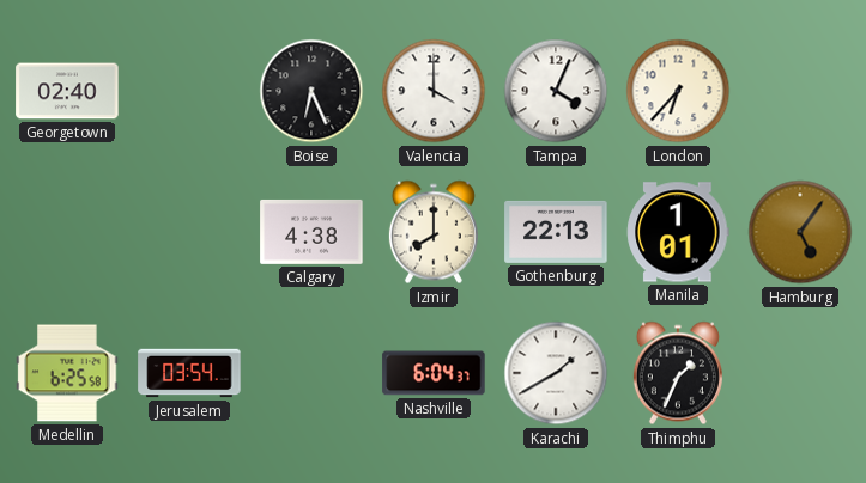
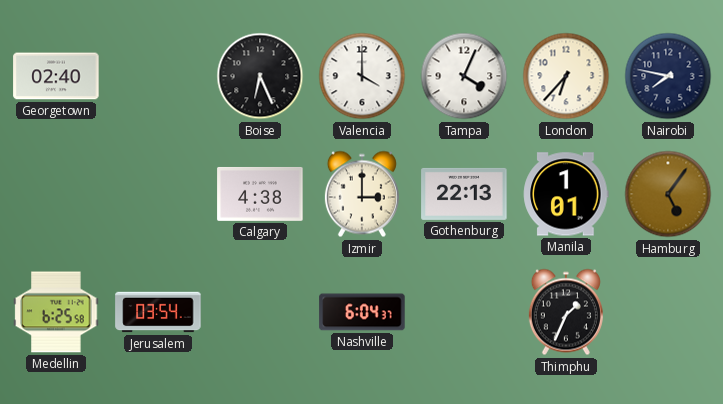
Nairobi: none -> 7:47
Izmir: 8:00 -> 3:00
Karachi: 1:40 -> none
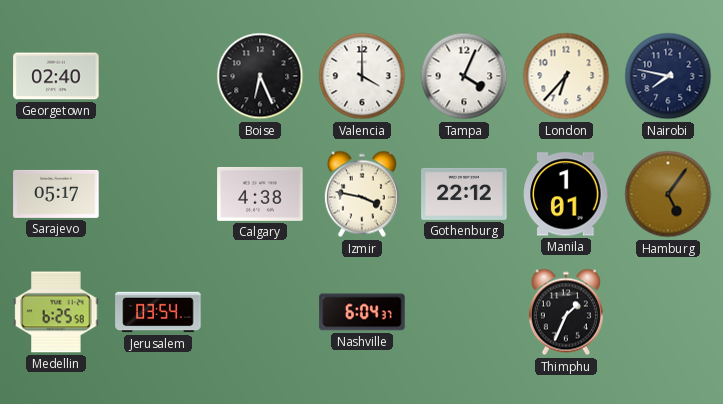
Sarajevo: none -> 05:17
Izmir: 3:00 -> 3:47
Gothenburg: 22:13 -> 22:12
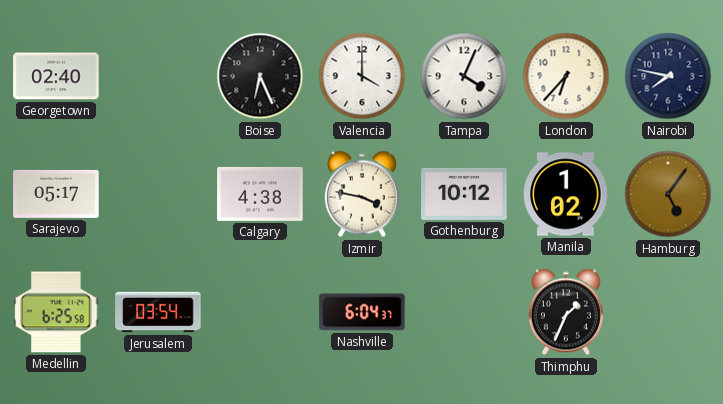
Gothenburg: 22:12 -> 10:12
Manila: 1:01 -> 1:02
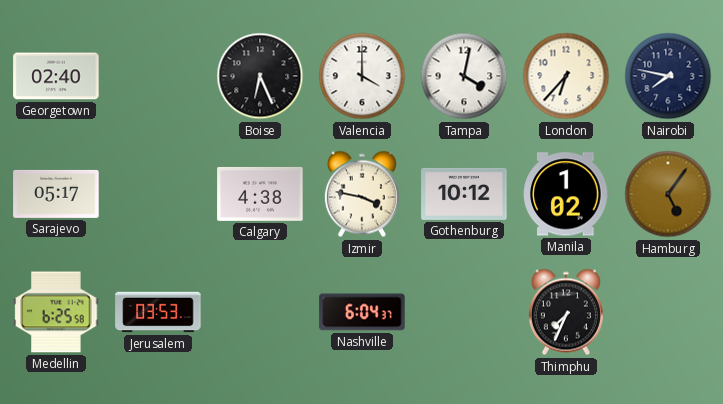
Tampa: 4:04 -> 4:02
Jerusalem: 03:54 -> 03:53
Thimphu: 1:34 -> 7:34
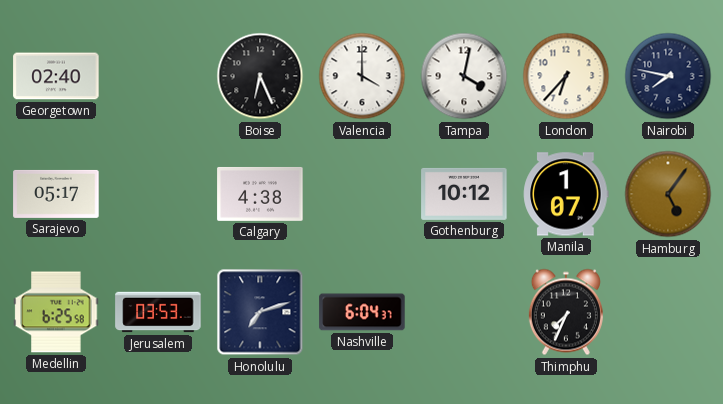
Izmir: 3:47 -> none
Manila: 1:02 -> 1:07
Honolulu: none -> 7:12
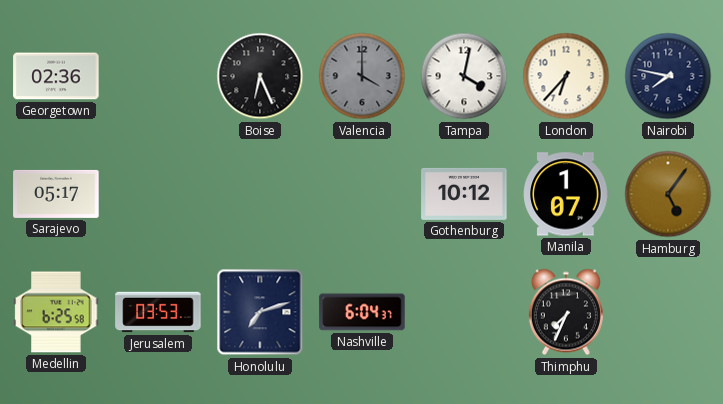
Georgetown: 02:40 -> 02:36
Valencia dial: white -> grey
Calgary: 4:38 -> none
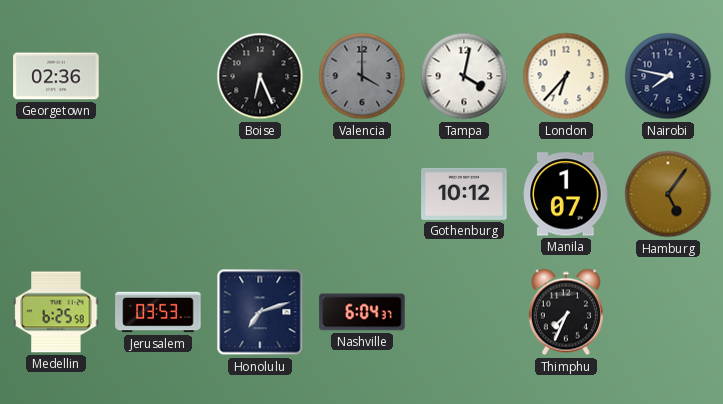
Sarajevo: 05:17 -> none
